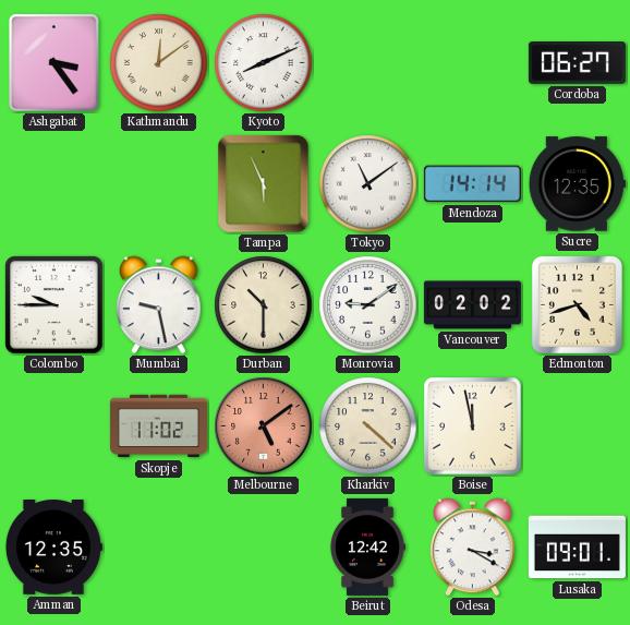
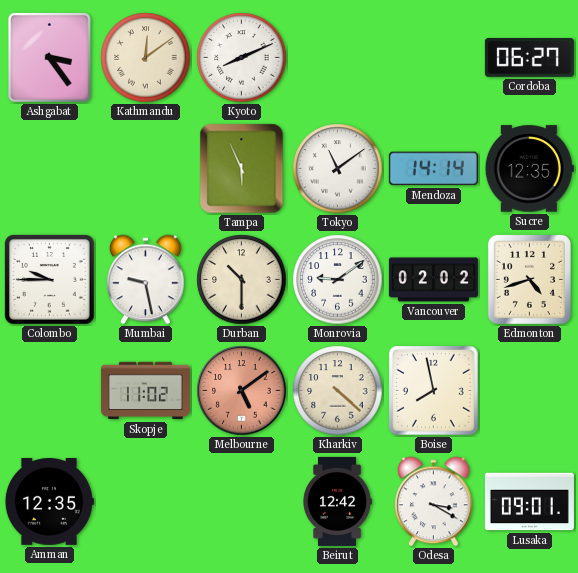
Boise: 11:58 -> 7:58
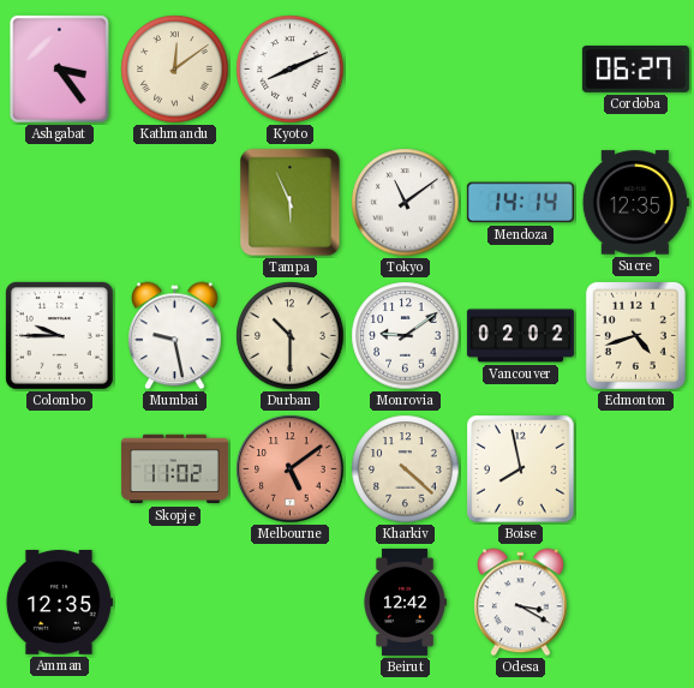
Lusaka: 09:01 -> none
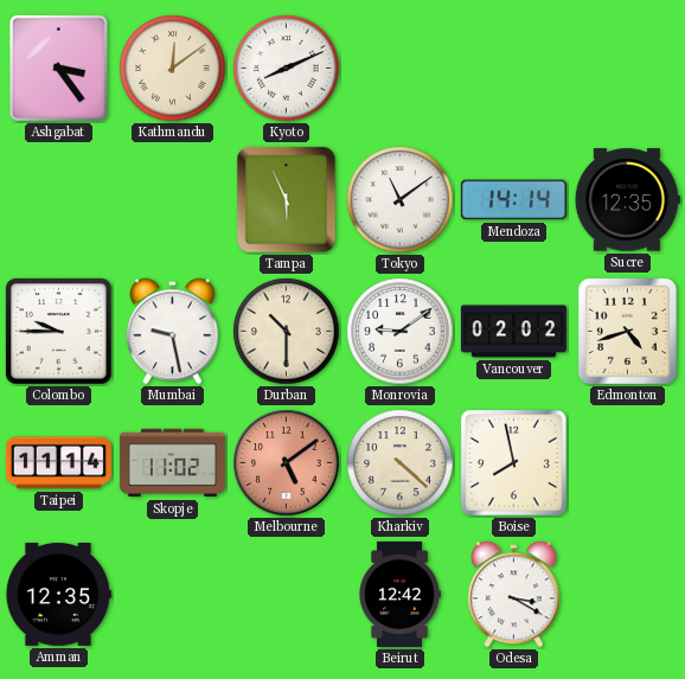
Cordoba: 06:27 -> none
Taipei: none -> 11:14
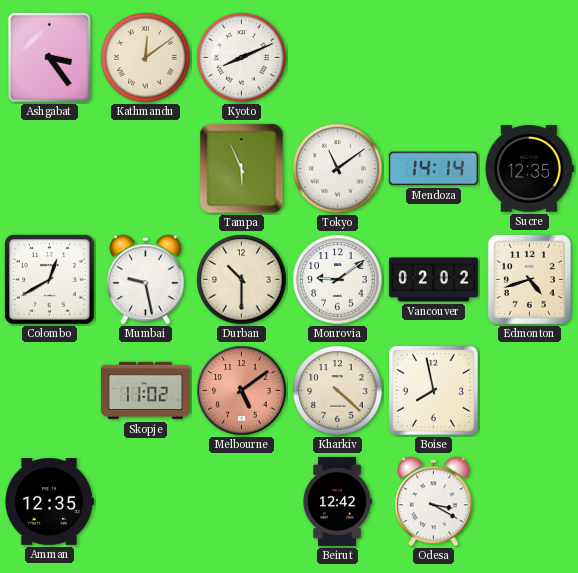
Colombo: 9:45 -> 12:40
Taipei: 11:14 -> none
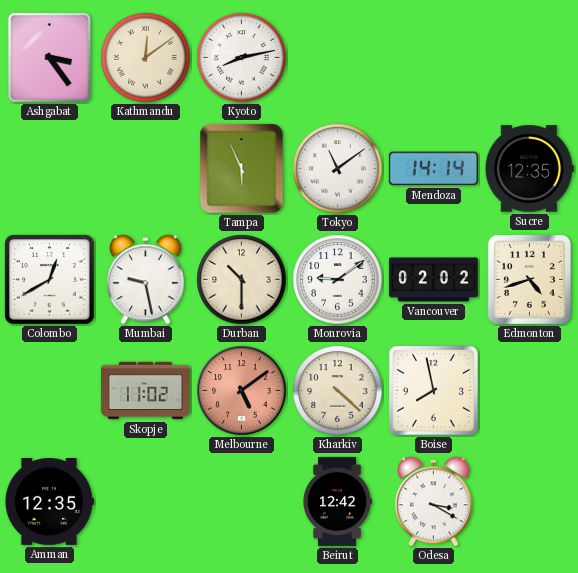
Kyoto: 8:11 -> 8:13
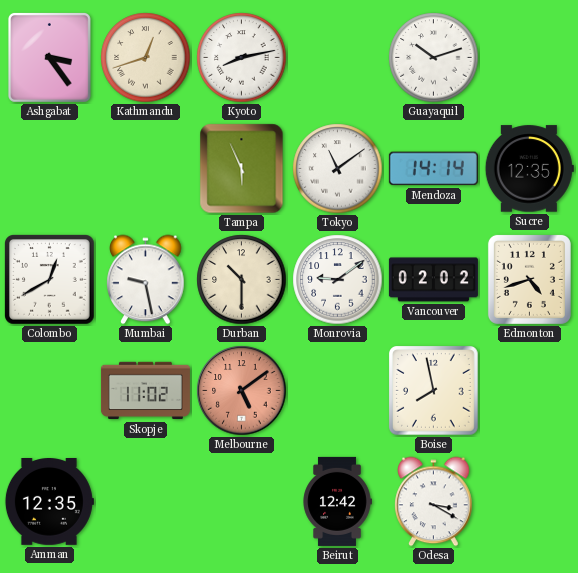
Kathmandu: 12:09 -> 12:42
Guayaquil: none -> 10:12
Kharkiv: 4:22 -> none
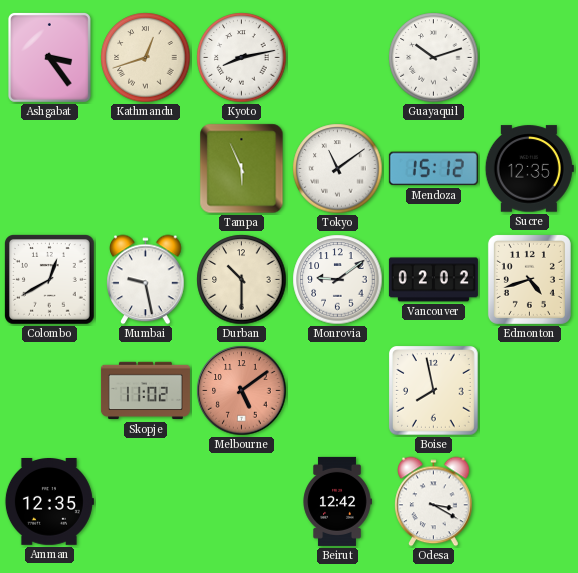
Mendoza: 14:14 -> 15:12
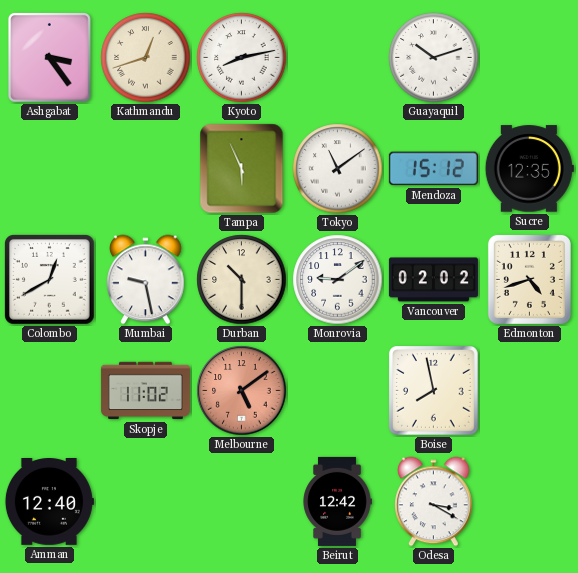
Amman: 12:35 -> 12:40
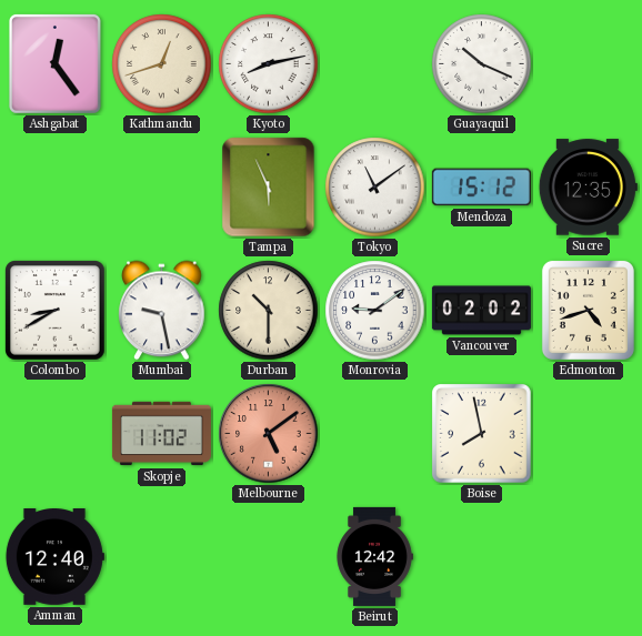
Ashgabat: 3:24 -> 12:24
Guayaquil: 10:12 -> 10:19
Colombo: 12:40 -> 8:40
Odesa: 3:20 -> none
